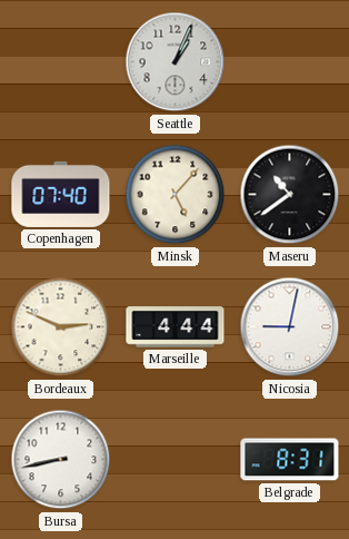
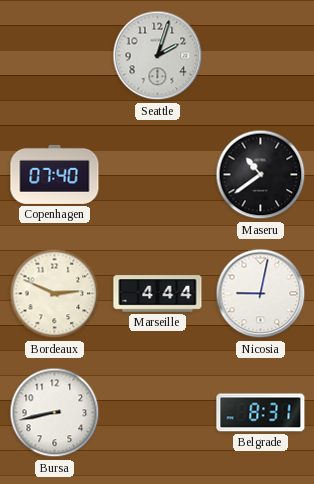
Seattle: 1:04 -> 2:03
Minsk: 5:07 -> none
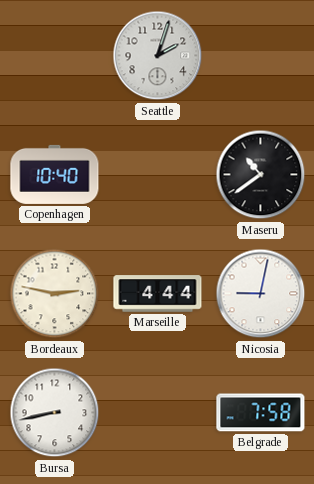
Copenhagen: 07:40 -> 10:40
Bordeaux: 2:49 -> 2:47
Belgrade: 8:31 -> 7:58
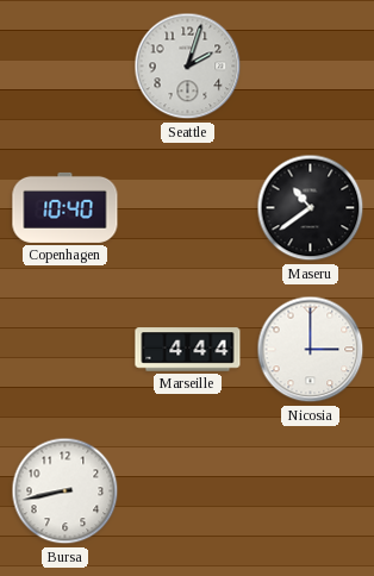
Bordeaux: 2:47 -> none
Nicosia: 9:02 -> 3:00
Belgrade: 7:58 -> none
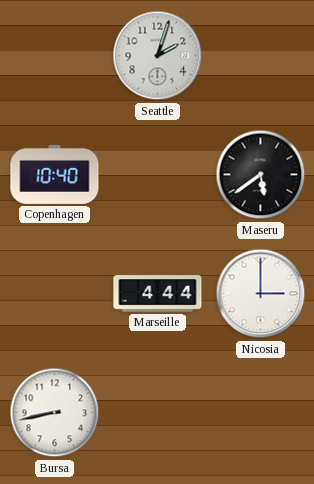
Maseru: 10:39 -> 5:39
